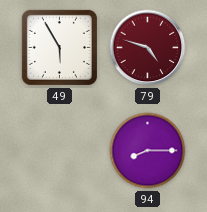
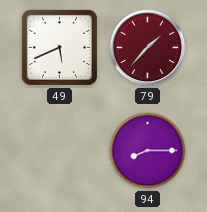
49: 5:55 -> 5:41
79: 4:48 -> 1:37
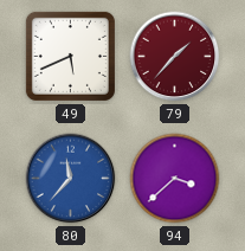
80: none -> 11:37
94: 8:15 -> 3:38
